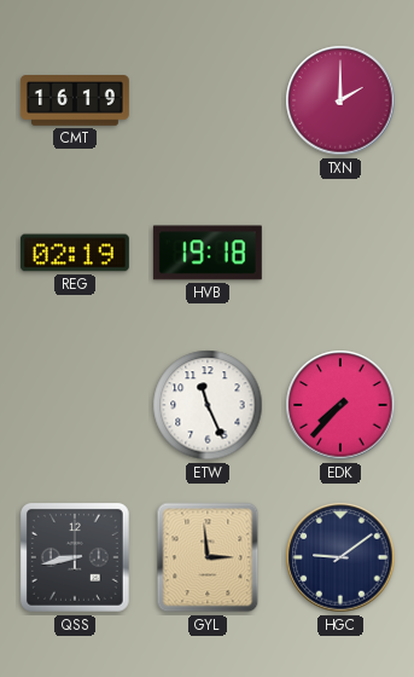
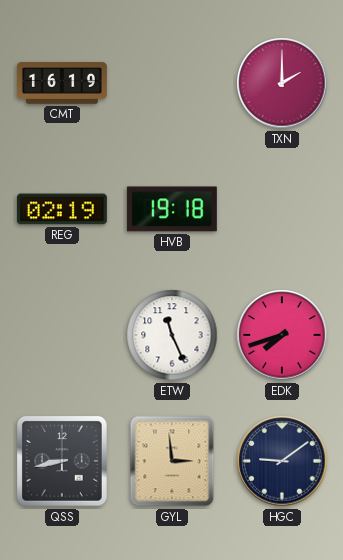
EDK: 7:37 -> 7:42
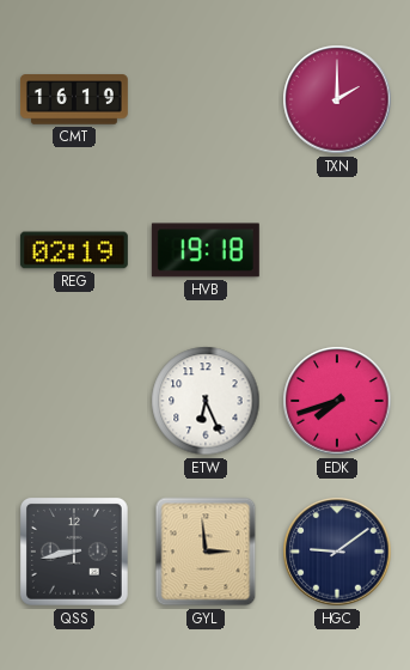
ETW: 11:26 -> 6:26
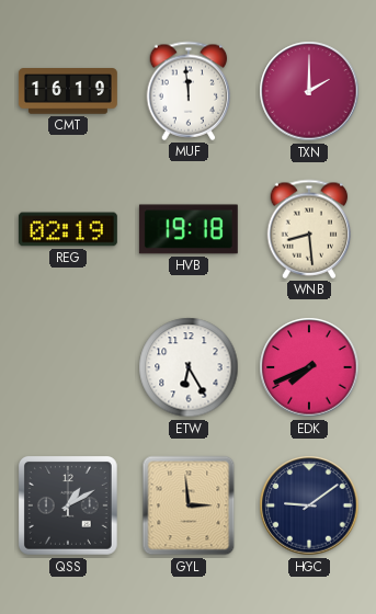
MUF: none -> 11:59
WNB: none -> 8:29
ETW: 6:26 -> 6:25
EDK: 7:42 -> 7:41
QSS: 8:43 -> 1:10
